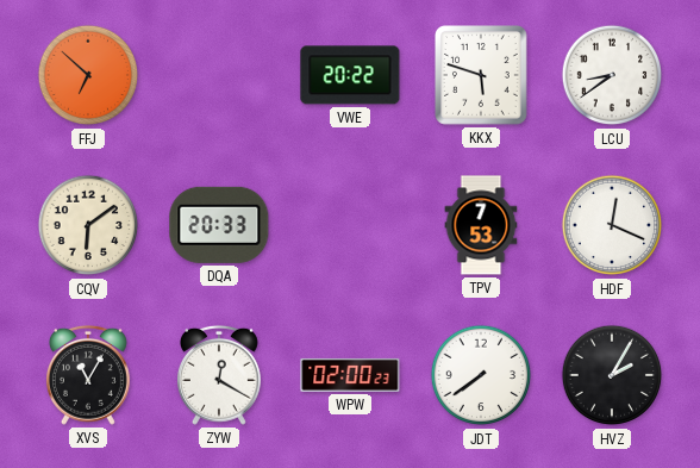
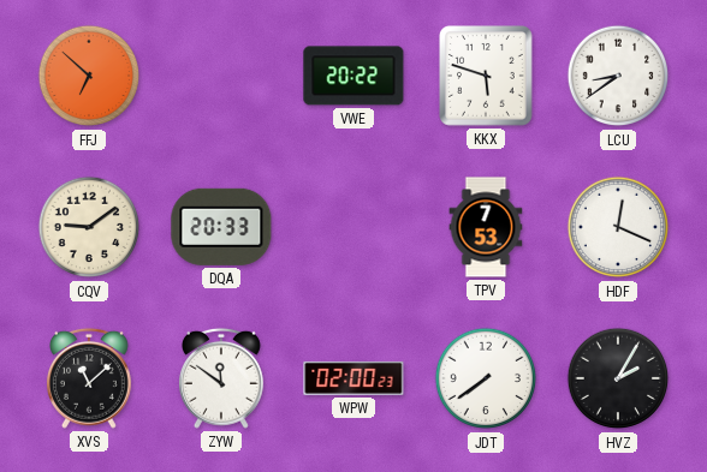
CQV: 6:09 -> 9:09
XVS: 11:05 -> 11:08
ZYW: 12:20 -> 11:51
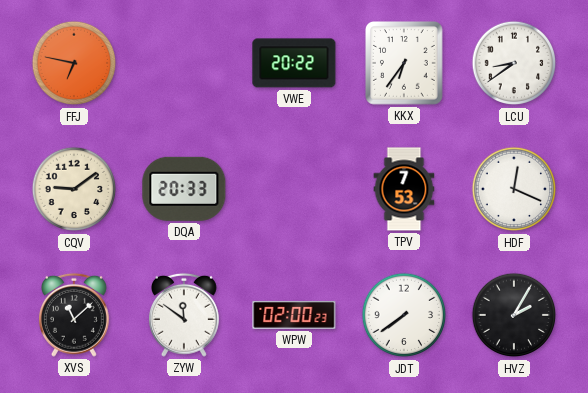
FFJ: 6:52 -> 6:47
KKX: 5:48 -> 6:36
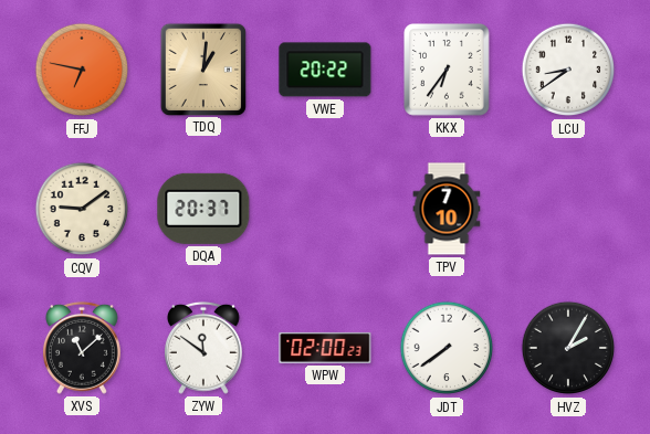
TDQ: none -> 1:01
DQA: 20:33 -> 20:37
TPV: 7:53 -> 7:10
HDF: 12:19 -> none
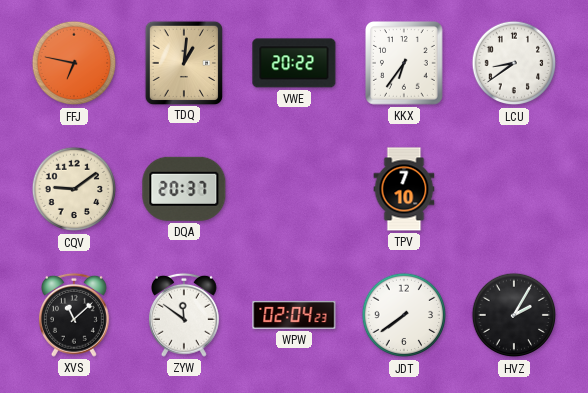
WPW: 02:00 -> 02:04
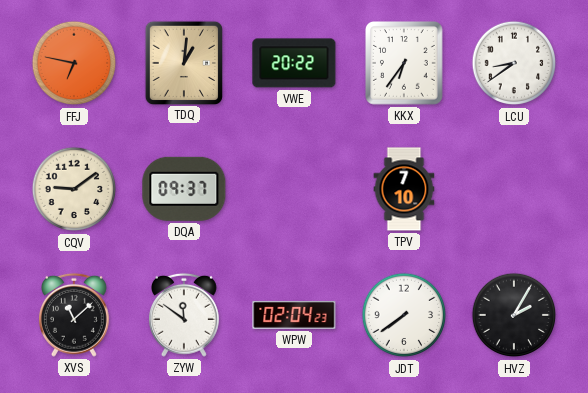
DQA: 20:37 -> 09:37
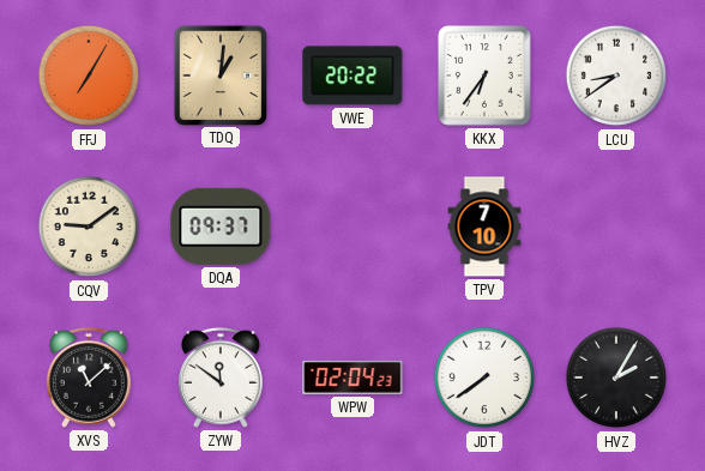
FFJ: 6:47 -> 7:05
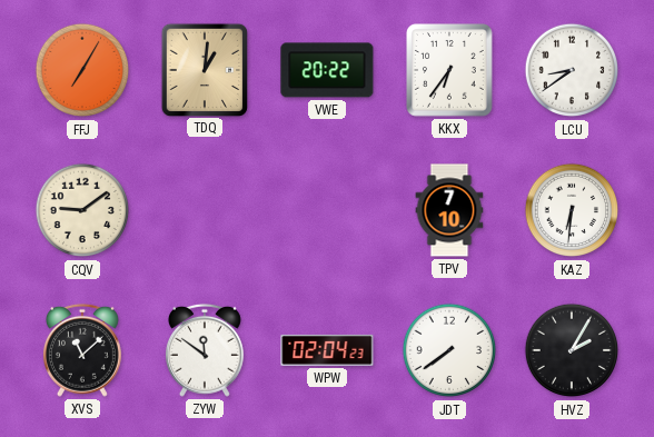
DQA: 09:37 -> none
KAZ: none -> 6:31
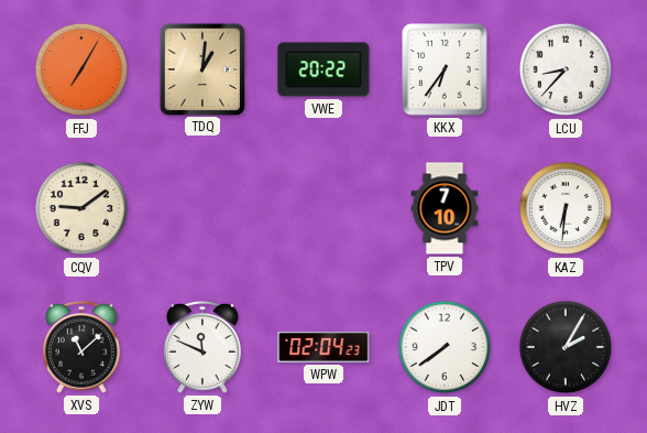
LCU: 8:39 -> 8:37
ZYW: 11:51 -> 11:49
